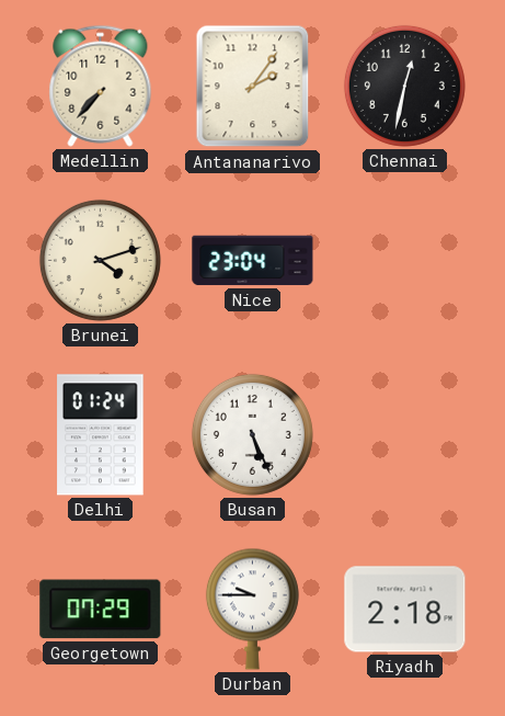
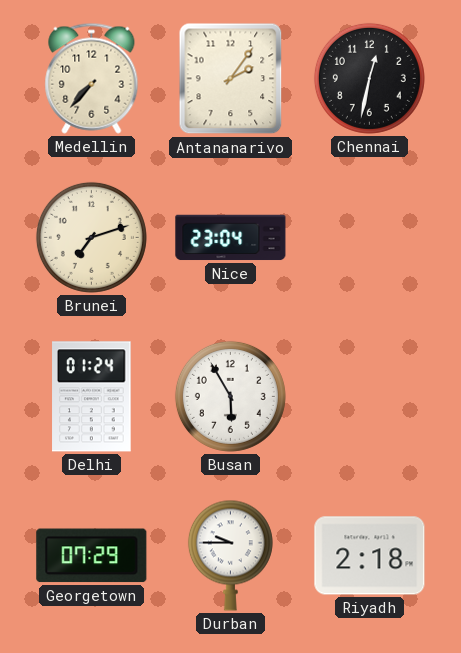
Brunei: 4:12 -> 7:12
Busan: 5:26 -> 5:55
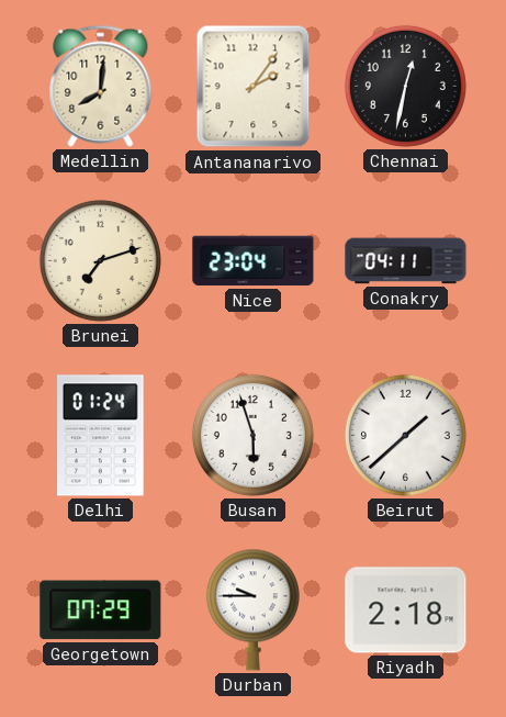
Medellin: 7:37 -> 8:01
Conakry: none -> 04:11
Busan: 5:55 -> 5:57
Beirut: none -> 1:38
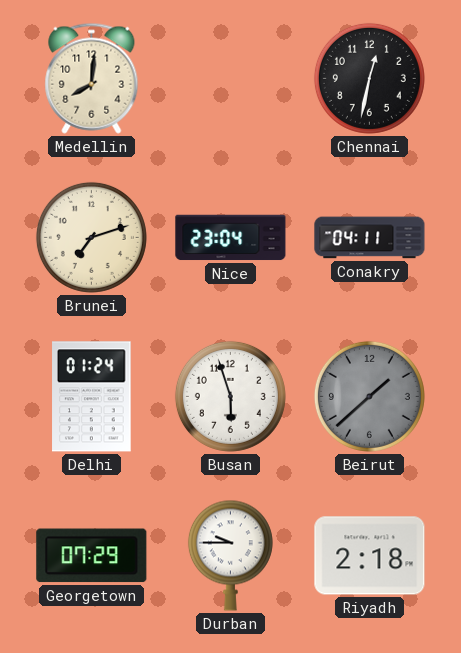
Antananarivo: 2:06 -> none
Beirut dial: white -> grey
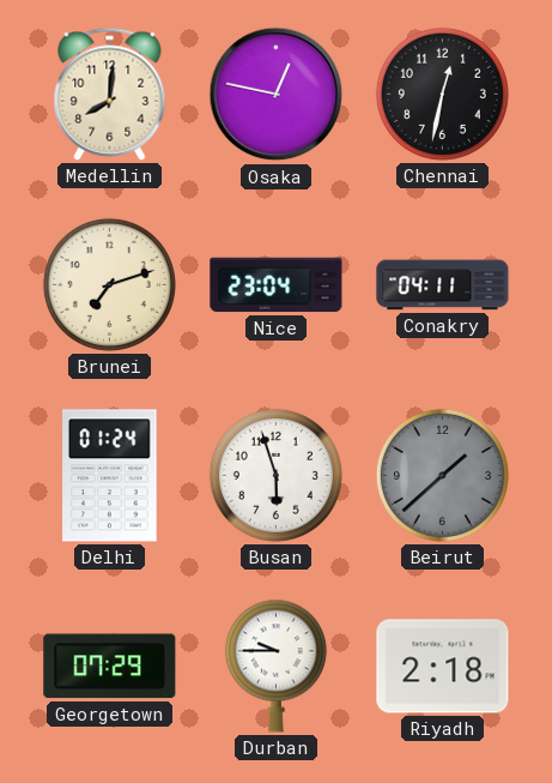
Osaka: none -> 12:47
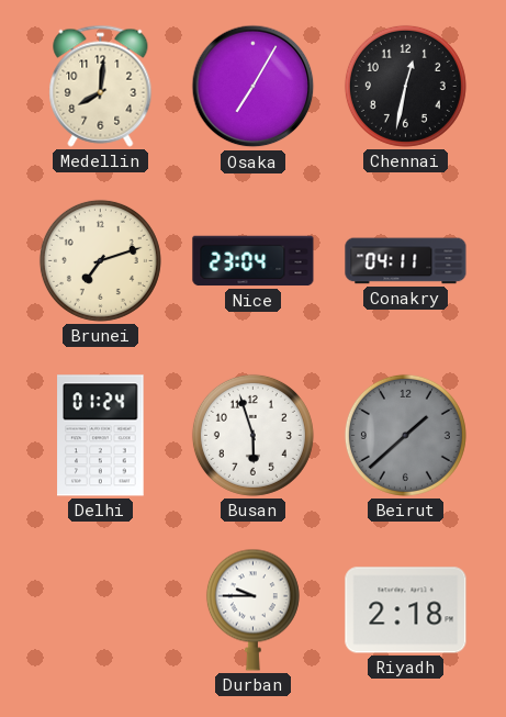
Osaka: 12:47 -> 7:05
Georgetown: 07:29 -> none
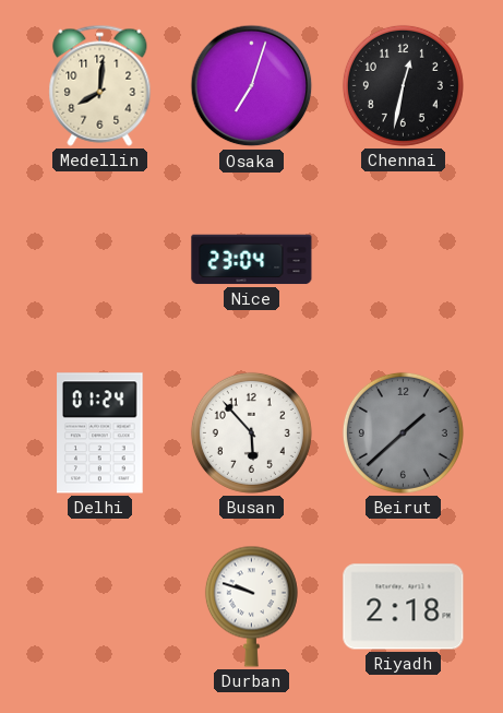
Osaka: 7:05 -> 7:03
Brunei: 7:12 -> none
Conakry: 04:11 -> none
Busan: 5:57 -> 5:53
Durban: 9:45 -> 9:48
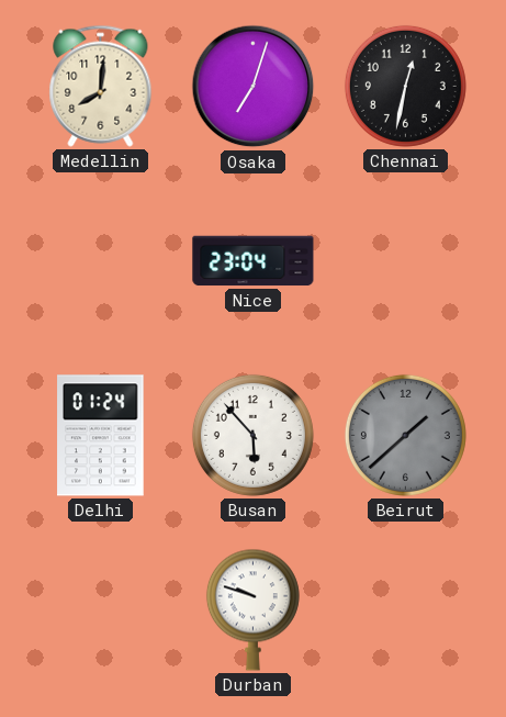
Riyadh: 2:18 -> none
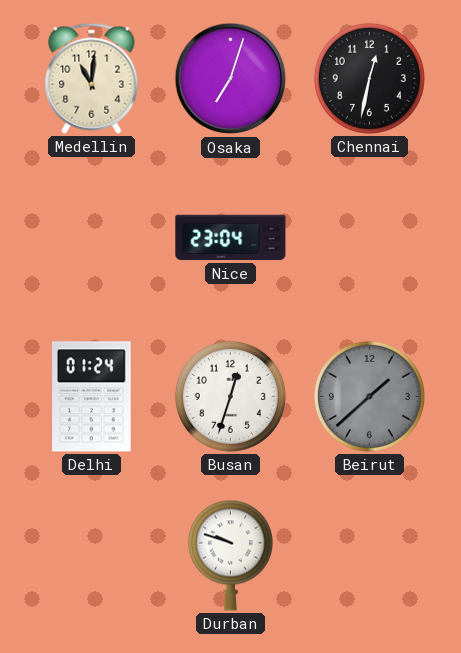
Medellin: 8:01 -> 11:01
Busan: 5:53 -> 12:33
